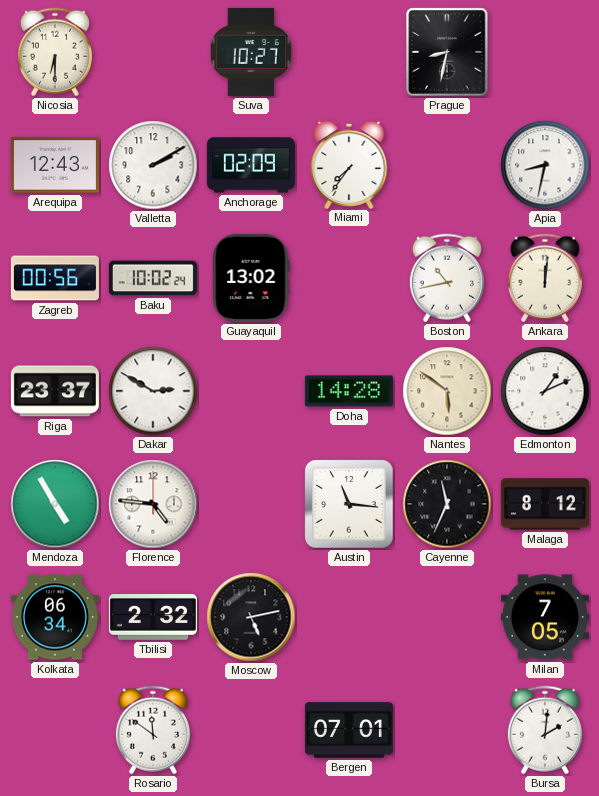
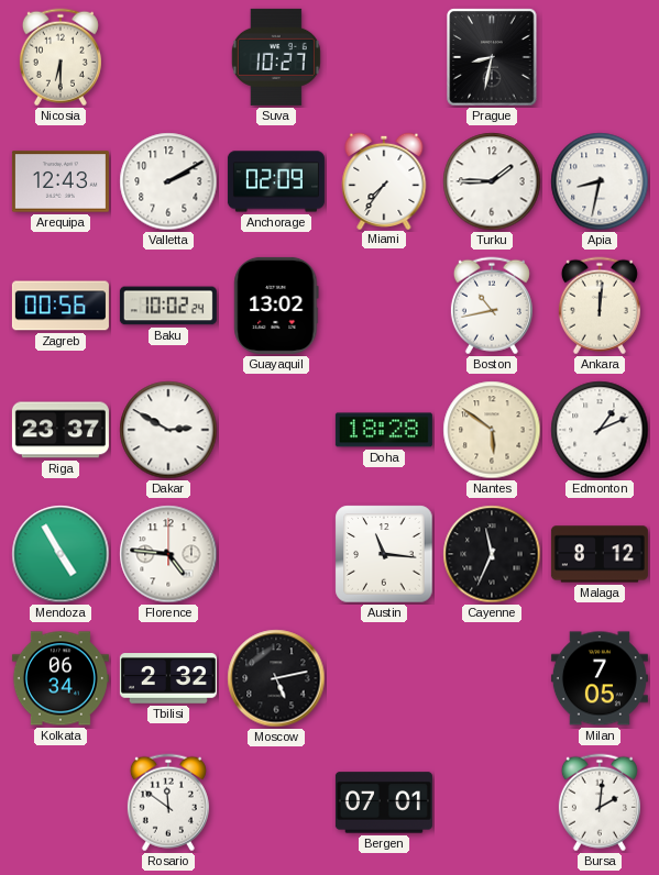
Turku: none -> 1:45
Doha: 14:28 -> 18:28
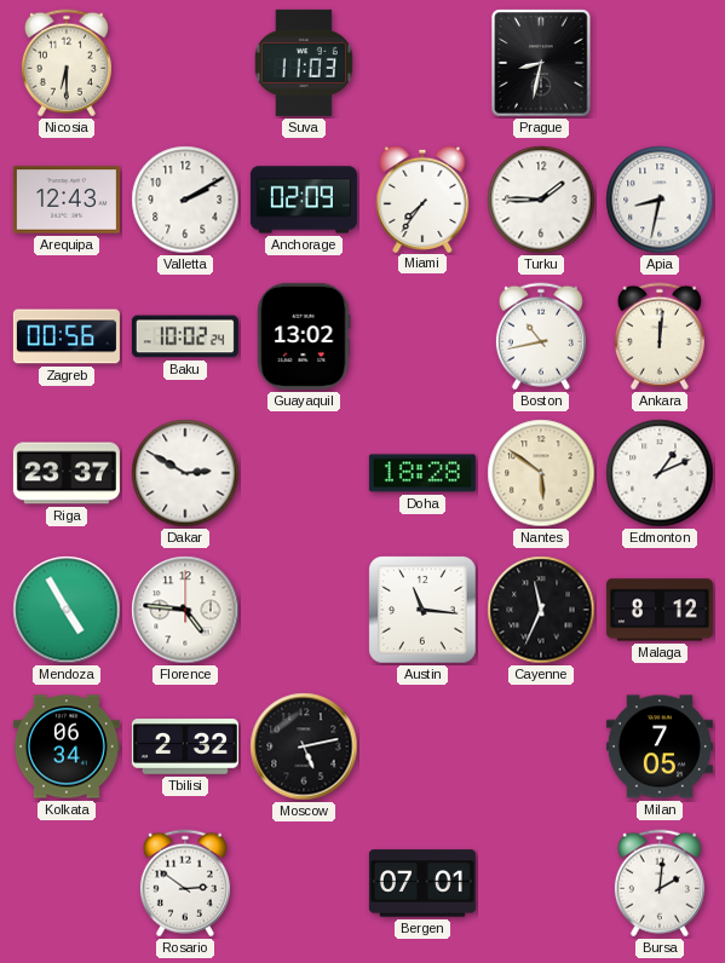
Suva: 10:27 -> 11:03
Rosario: 11:51 -> 2:51
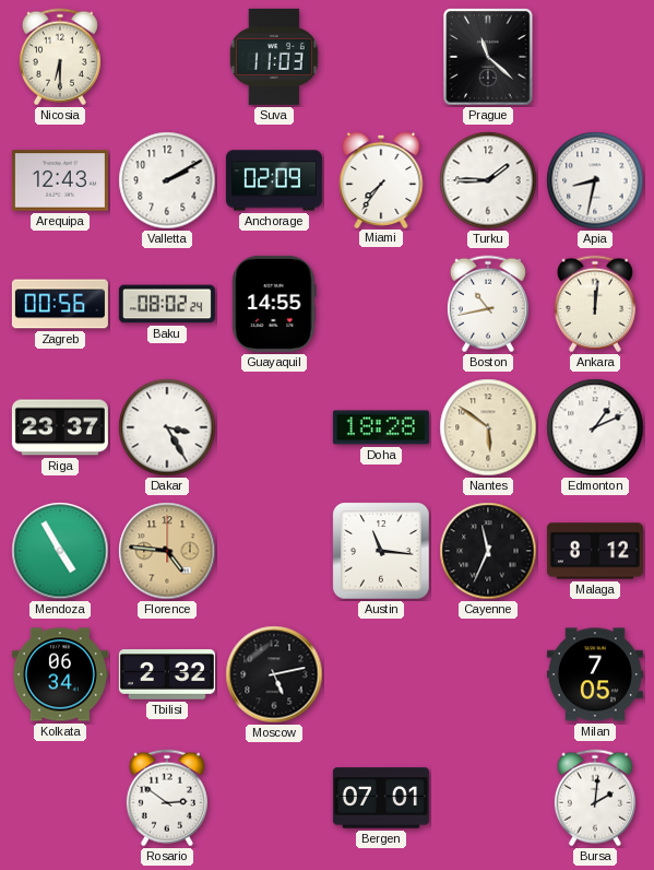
Prague: 8:32 -> 11:22
Baku: 10:02 -> 08:02
Guayaquil: 13:02 -> 14:55
Dakar: 2:50 -> 3:25
Florence dial: white -> champagne
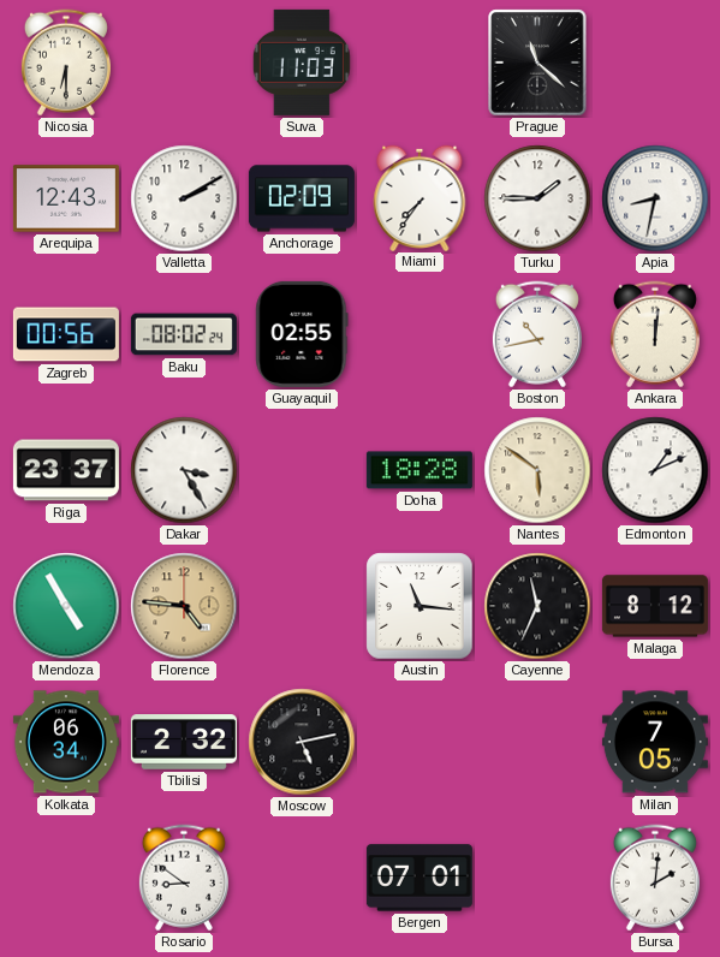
Guayaquil: 14:55 -> 02:55
Rosario: 2:51 -> 8:51
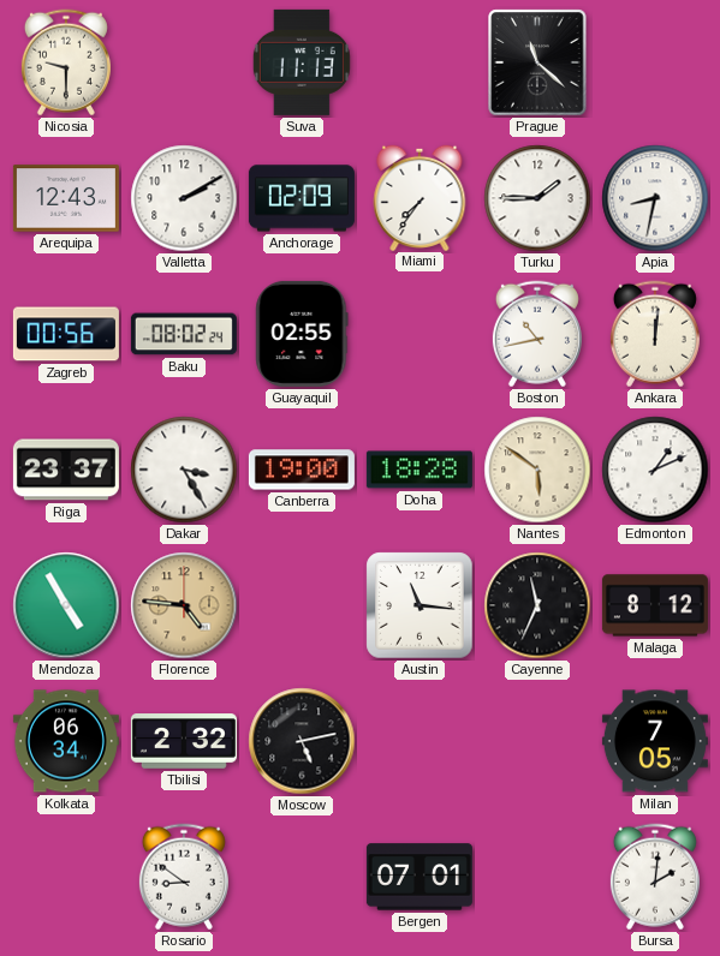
Nicosia: 6:30 -> 9:30
Suva: 11:03 -> 11:13
Canberra: none -> 19:00
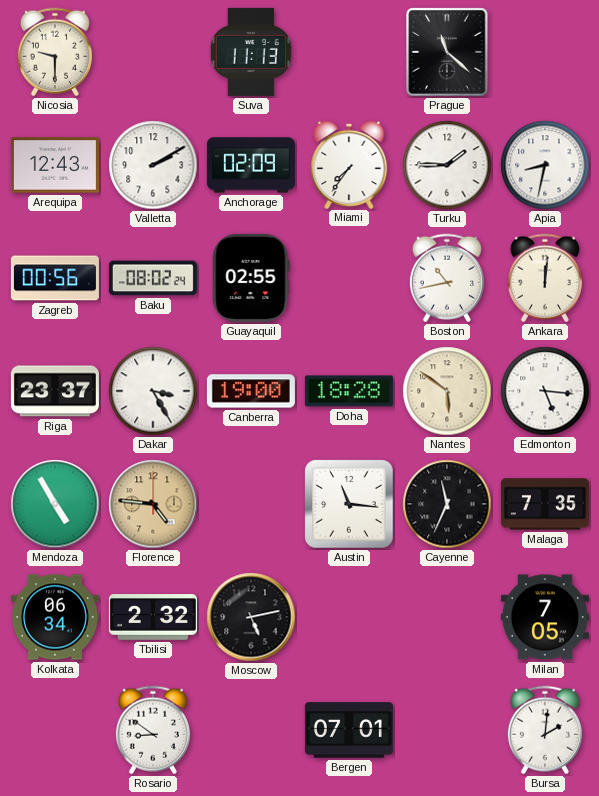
Edmonton: 1:11 -> 5:16
Malaga: 8:12 -> 7:35
